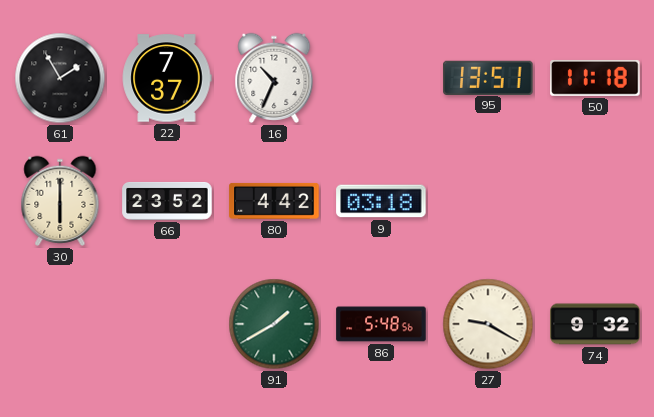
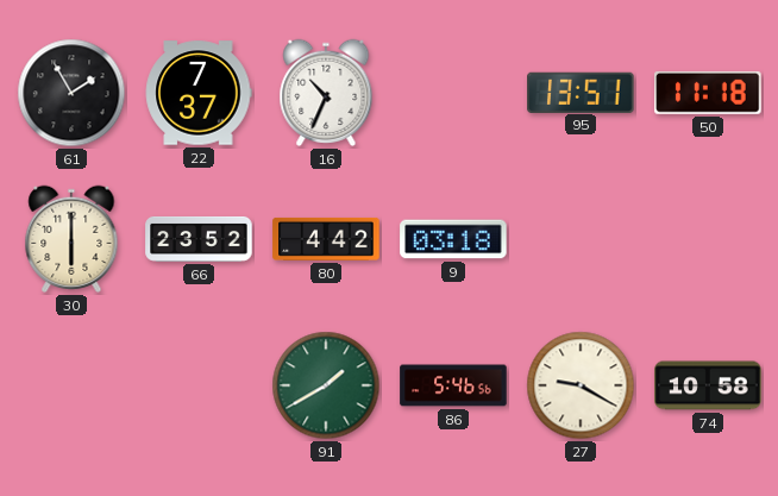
86: 5:48 -> 5:46
74: 9:32 -> 10:58
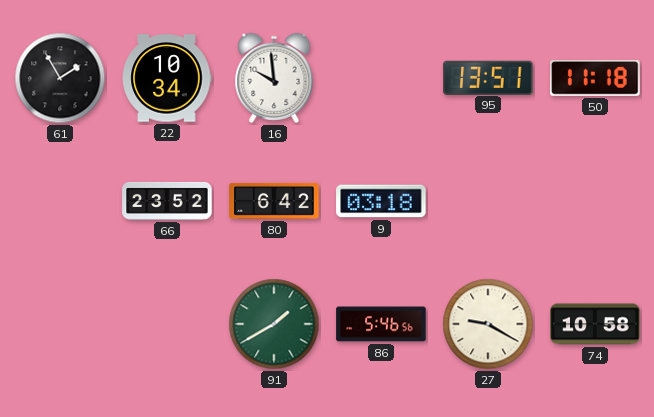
22: 7:37 -> 10:34
16: 10:34 -> 9:59
30: 6:00 -> none
80: 4:42 -> 6:42
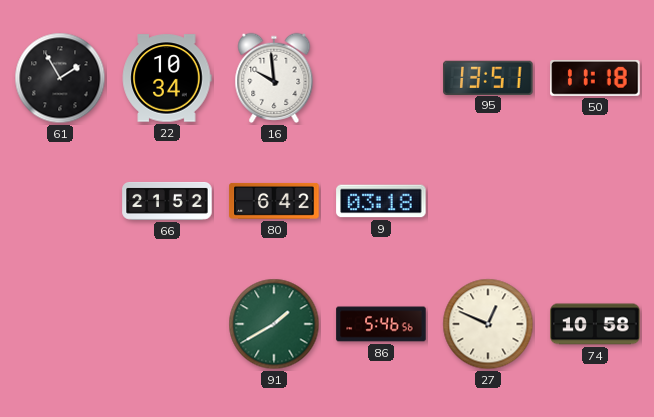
66: 23:52 -> 21:52
27: 9:20 -> 12:49
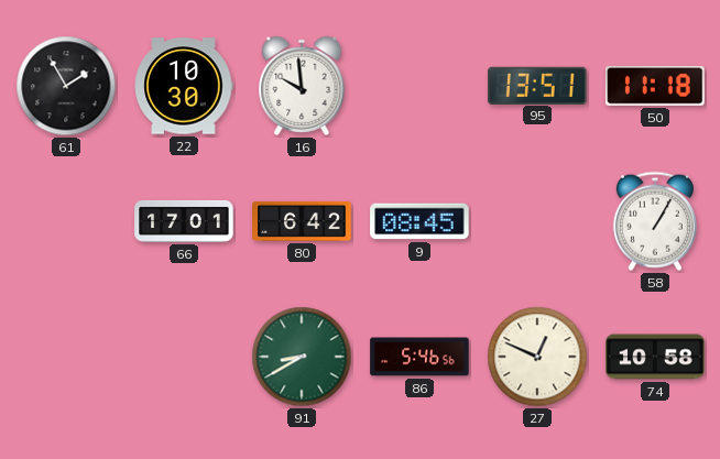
22: 10:34 -> 10:30
66: 21:52 -> 17:01
9: 03:18 -> 08:45
58: none -> 1:05
91: 1:40 -> 8:40
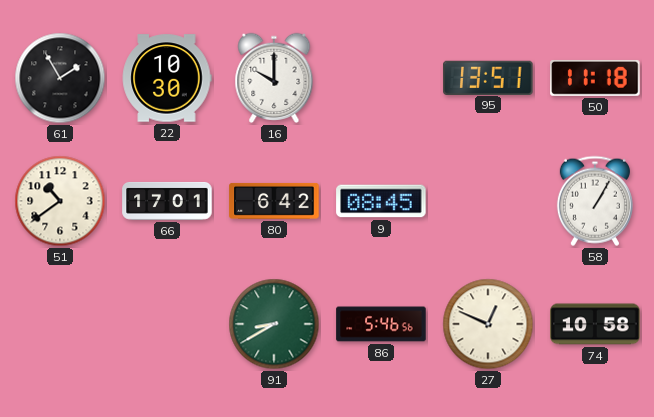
16: 9:59 -> 10:00
51: none -> 10:39
